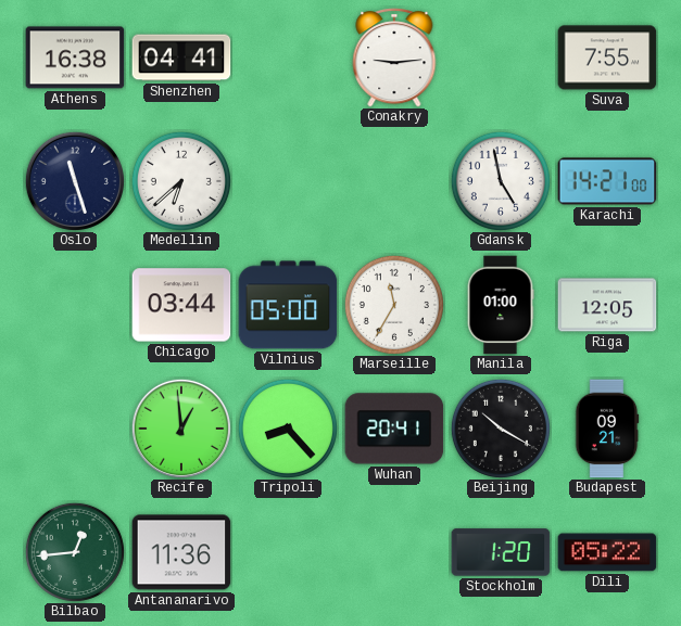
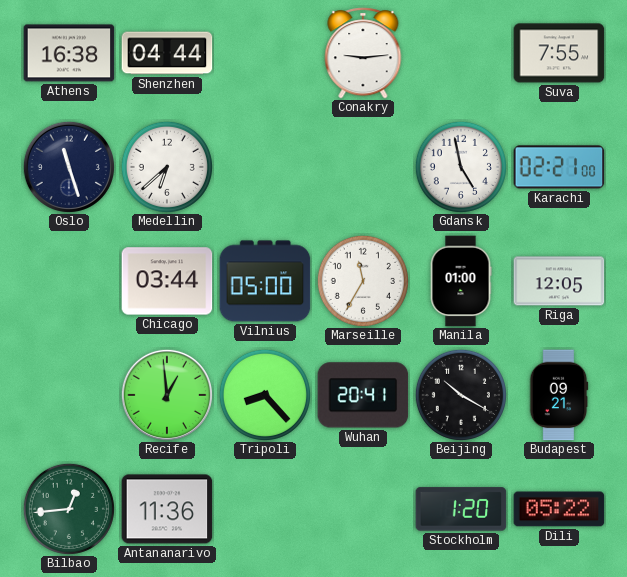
Shenzhen: 04:41 -> 04:44
Karachi: 14:21 -> 02:21
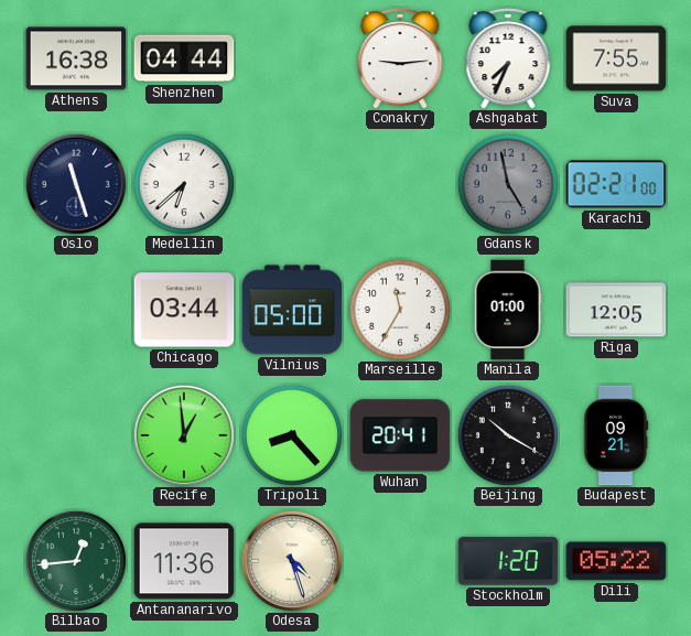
Ashgabat: none -> 7:34
Gdansk dial: white -> grey
Odesa: none -> 4:27
